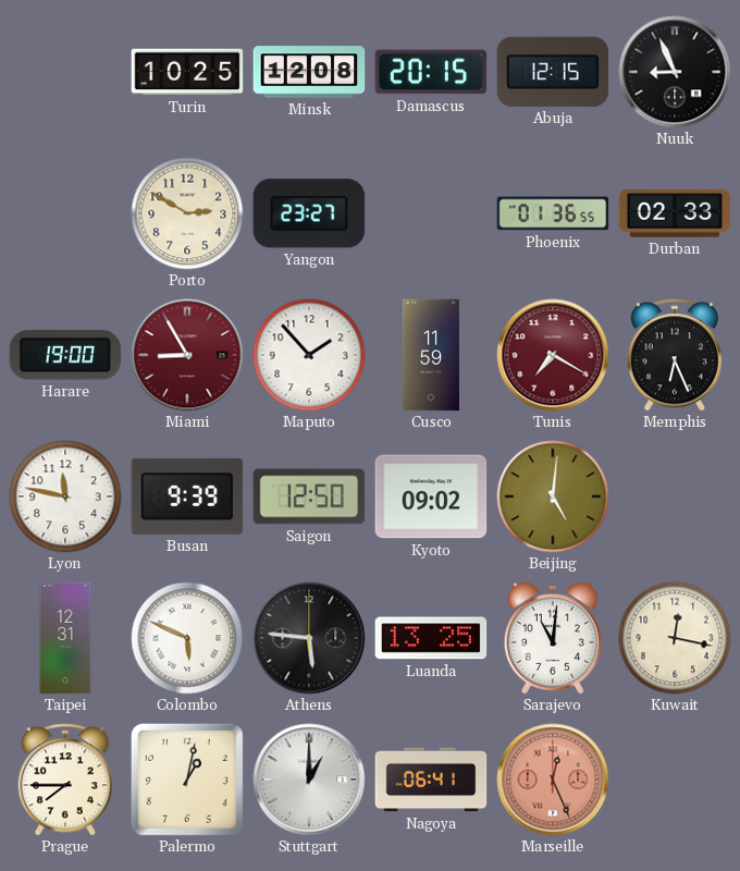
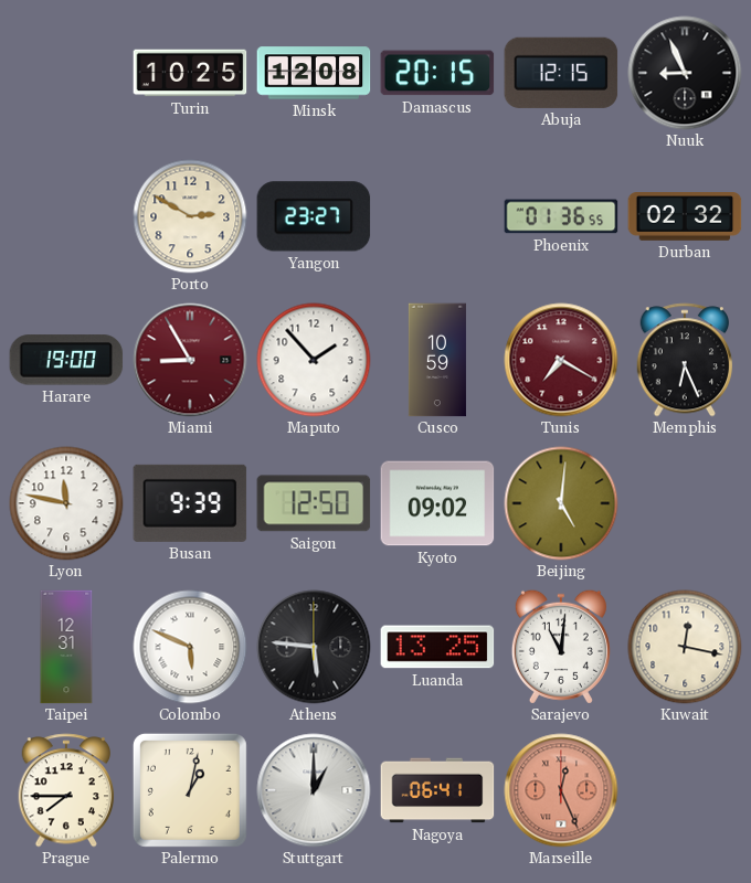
Durban: 02:33 -> 02:32
Cusco: 11:59 -> 10:59
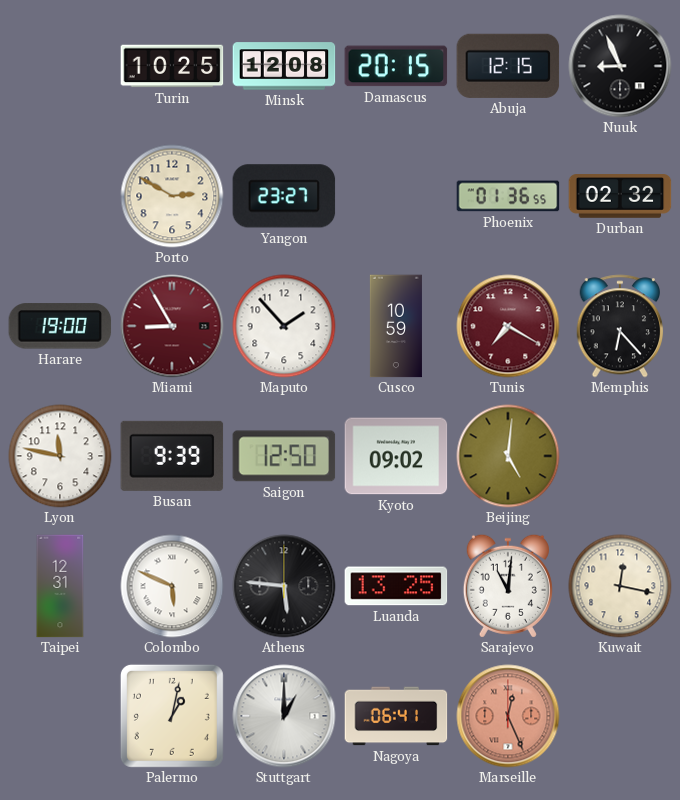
Memphis: 6:26 -> 6:23
Prague: 7:45 -> none
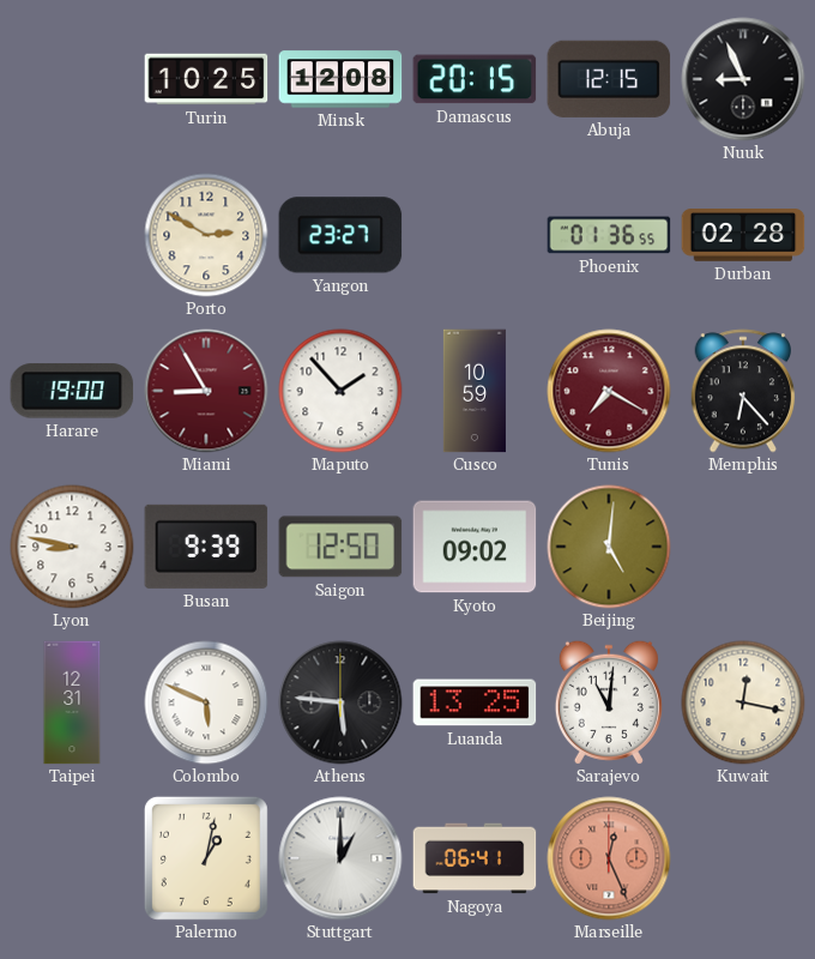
Durban: 02:32 -> 02:28
Lyon: 11:47 -> 8:47
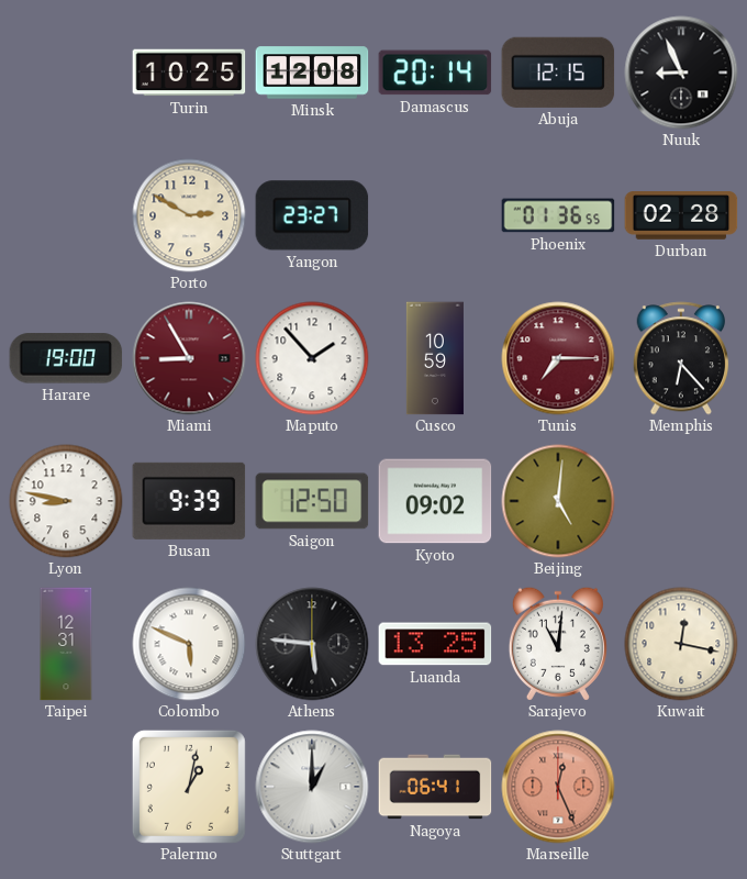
Damascus: 20:15 -> 20:14
Tunis: 7:20 -> 7:15
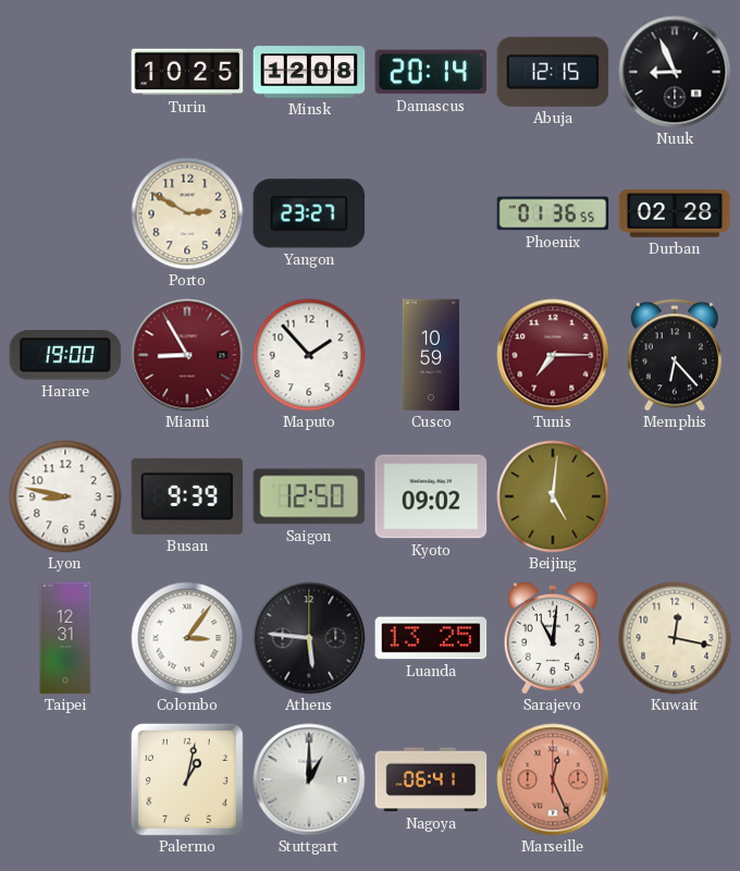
Colombo: 5:49 -> 3:06
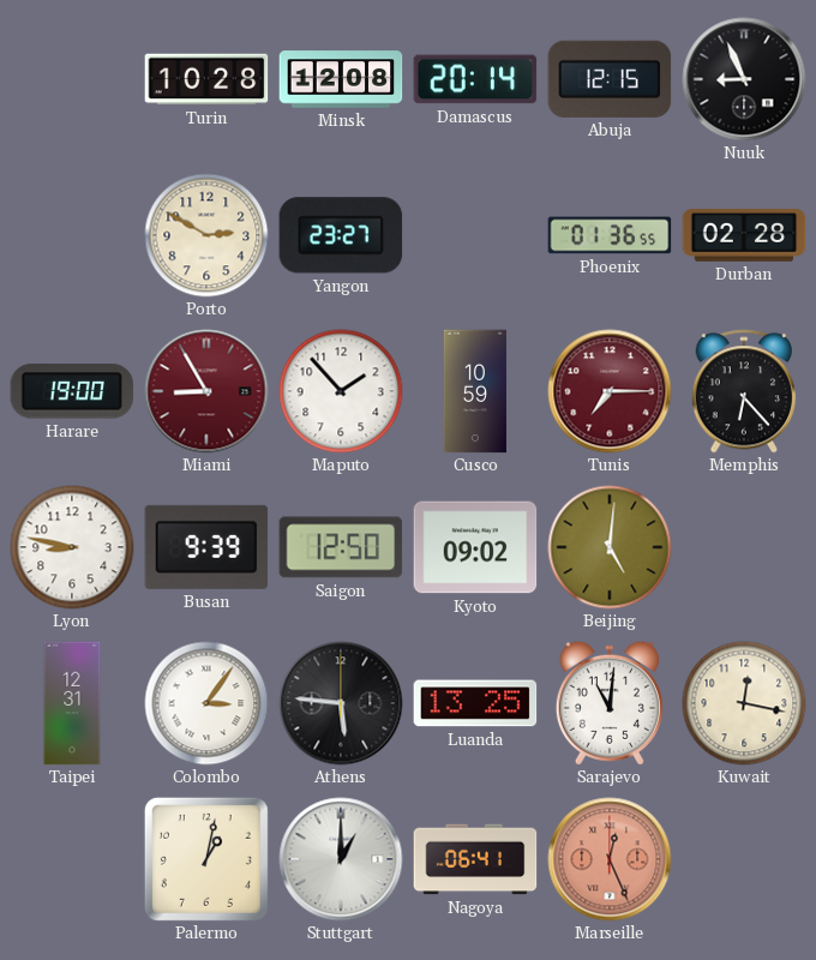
Turin: 10:25 -> 10:28
